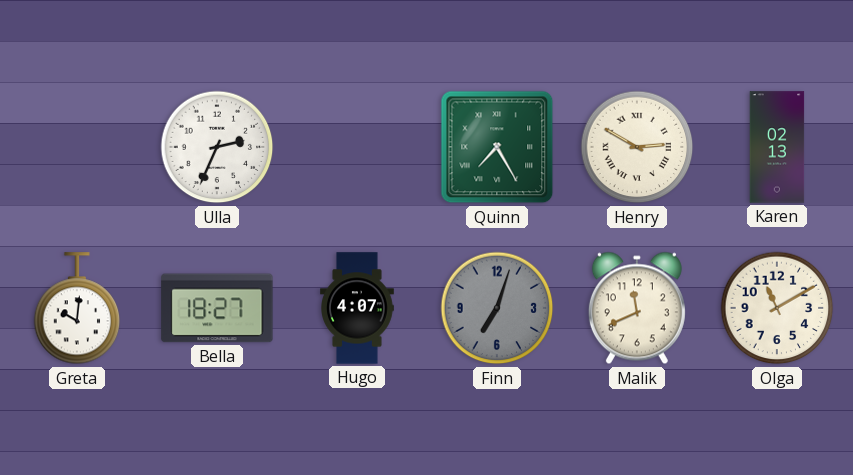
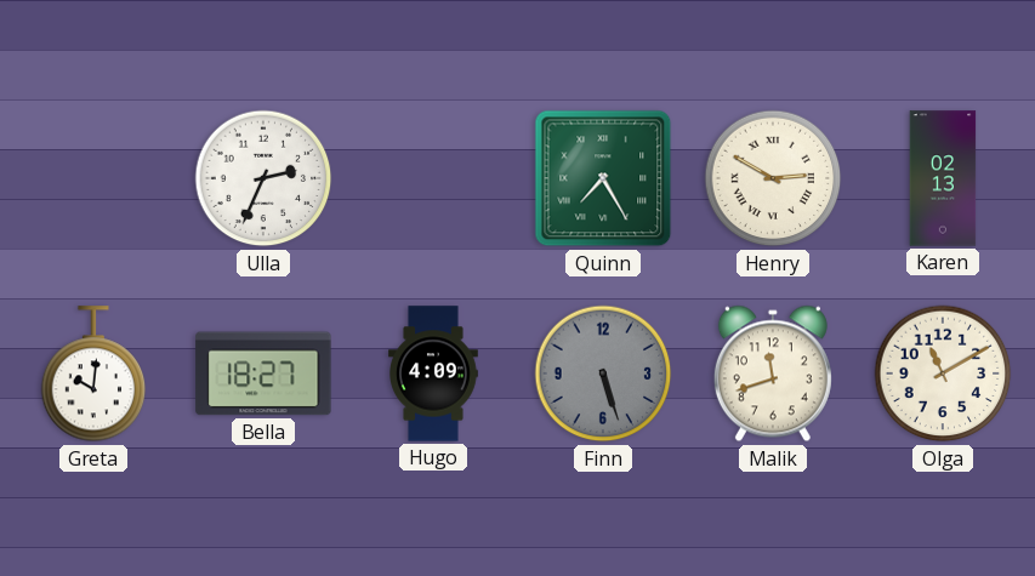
Hugo: 4:07 -> 4:09
Finn: 7:03 -> 5:27
Malik: 11:41 -> 11:42
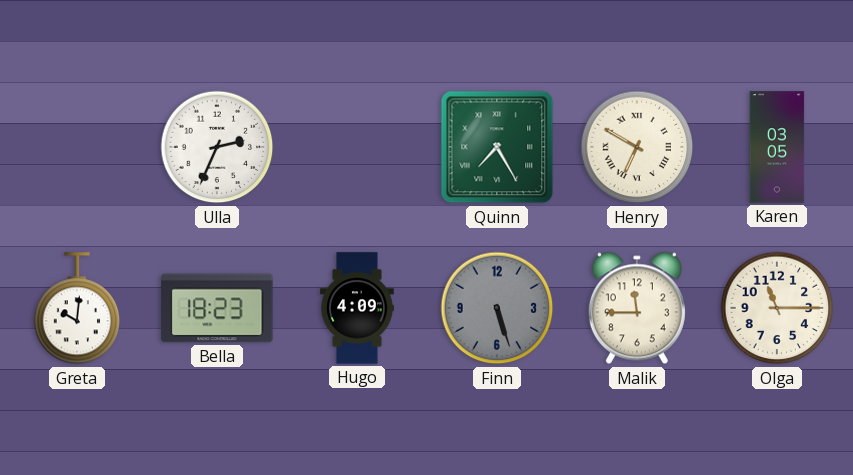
Henry: 2:50 -> 6:50
Karen: 02:13 -> 03:05
Bella: 18:27 -> 18:23
Malik: 11:42 -> 11:45
Olga: 11:10 -> 11:15
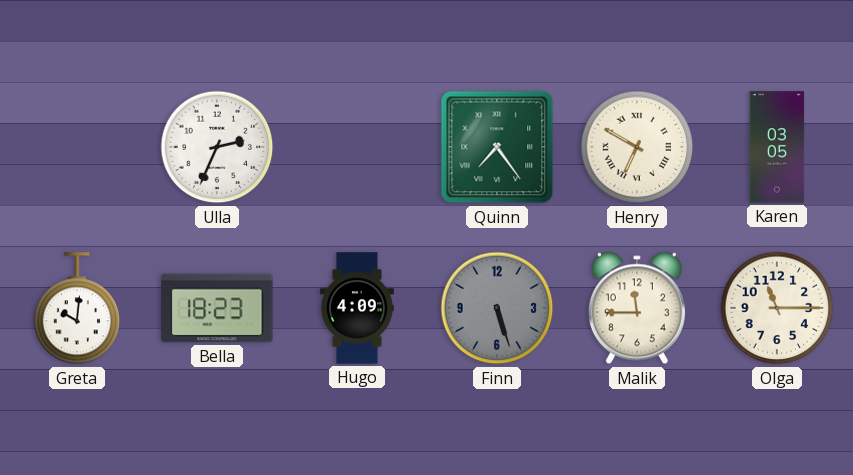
Quinn: 7:25 -> 7:24
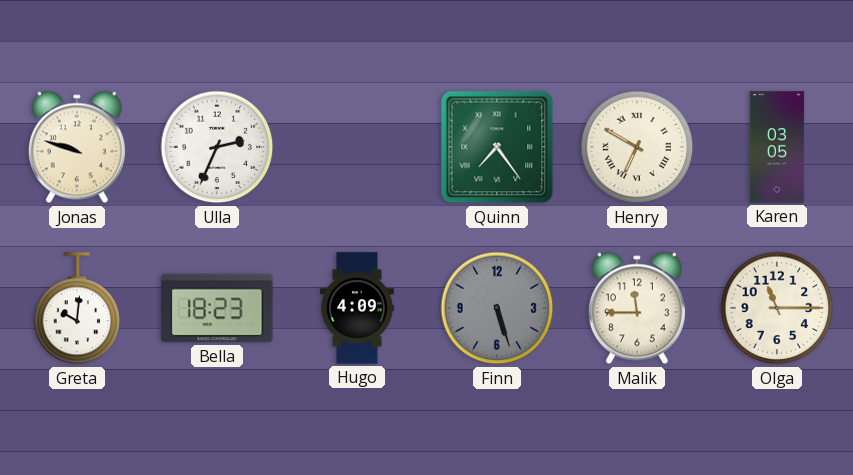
Jonas: none -> 9:48
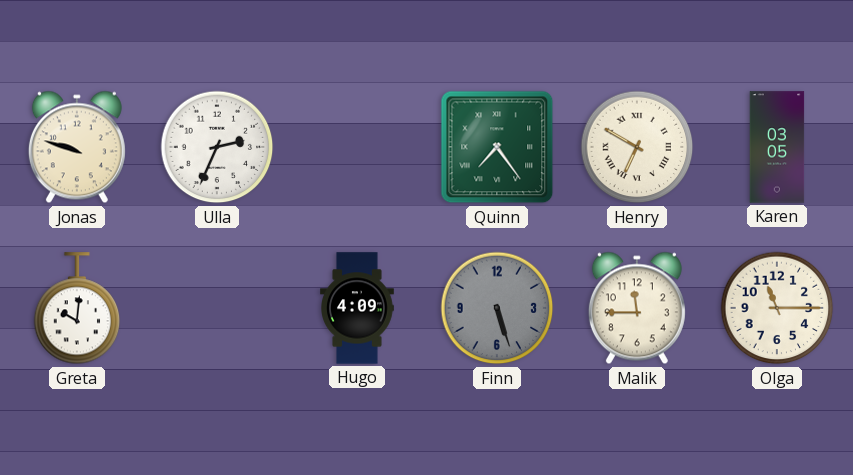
Bella: 18:23 -> none
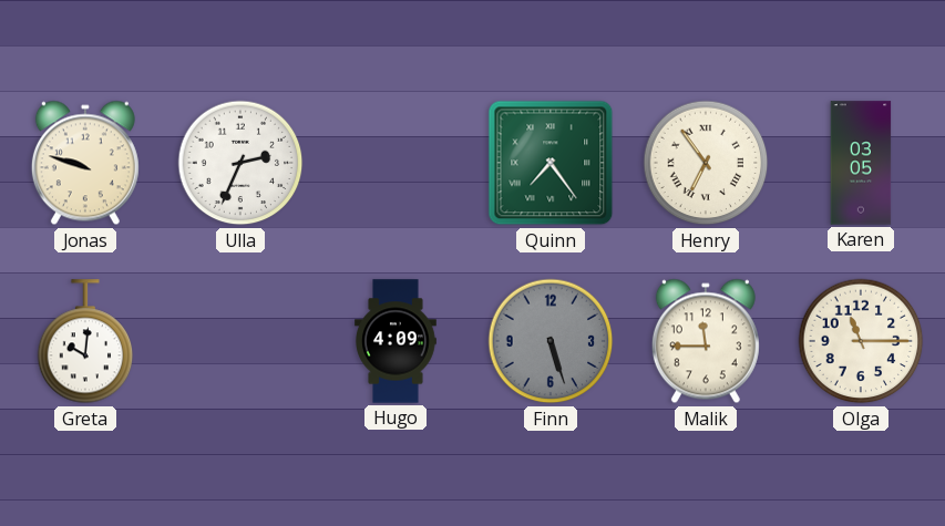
Henry: 6:50 -> 6:54
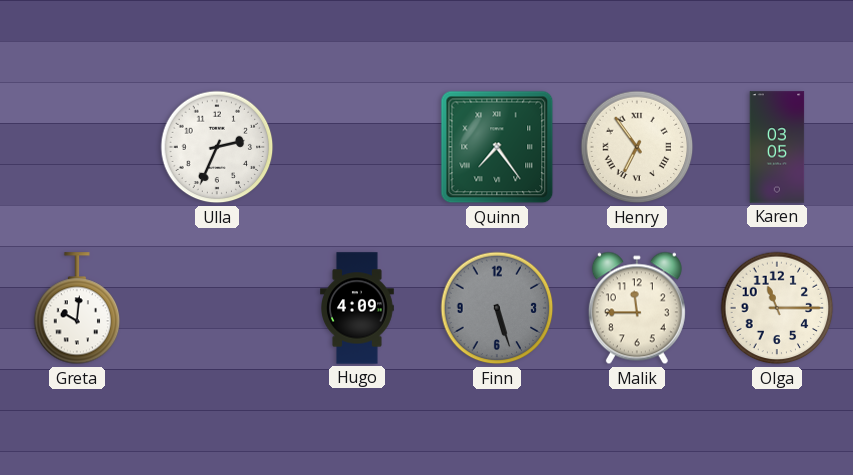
Jonas: 9:48 -> none
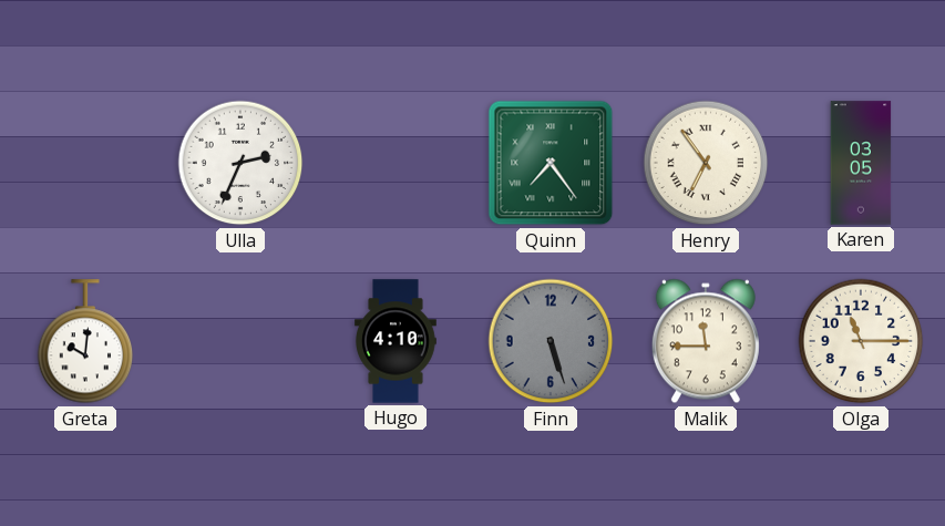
Hugo: 4:09 -> 4:10
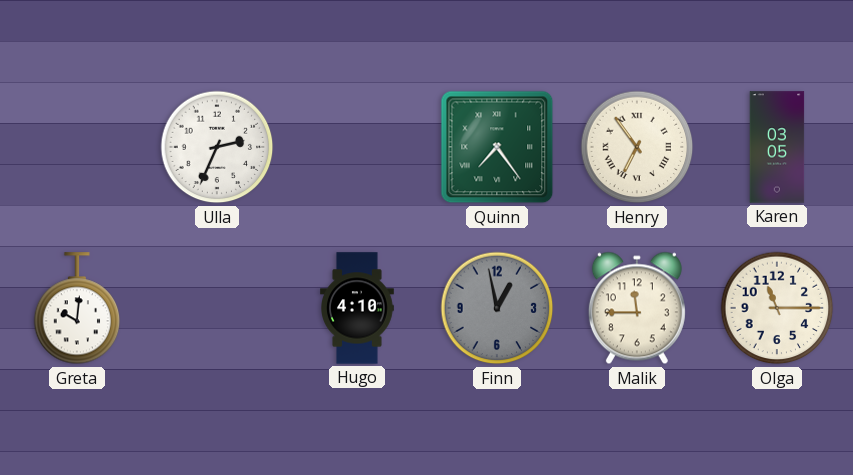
Finn: 5:27 -> 12:58
